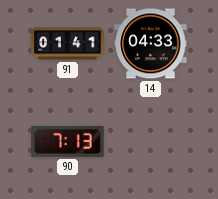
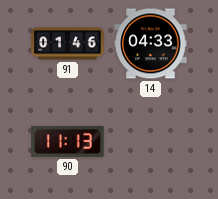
91: 01:41 -> 01:46
90: 7:13 -> 11:13
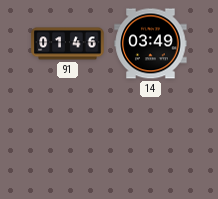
14: 04:33 -> 03:49
90: 11:13 -> none
